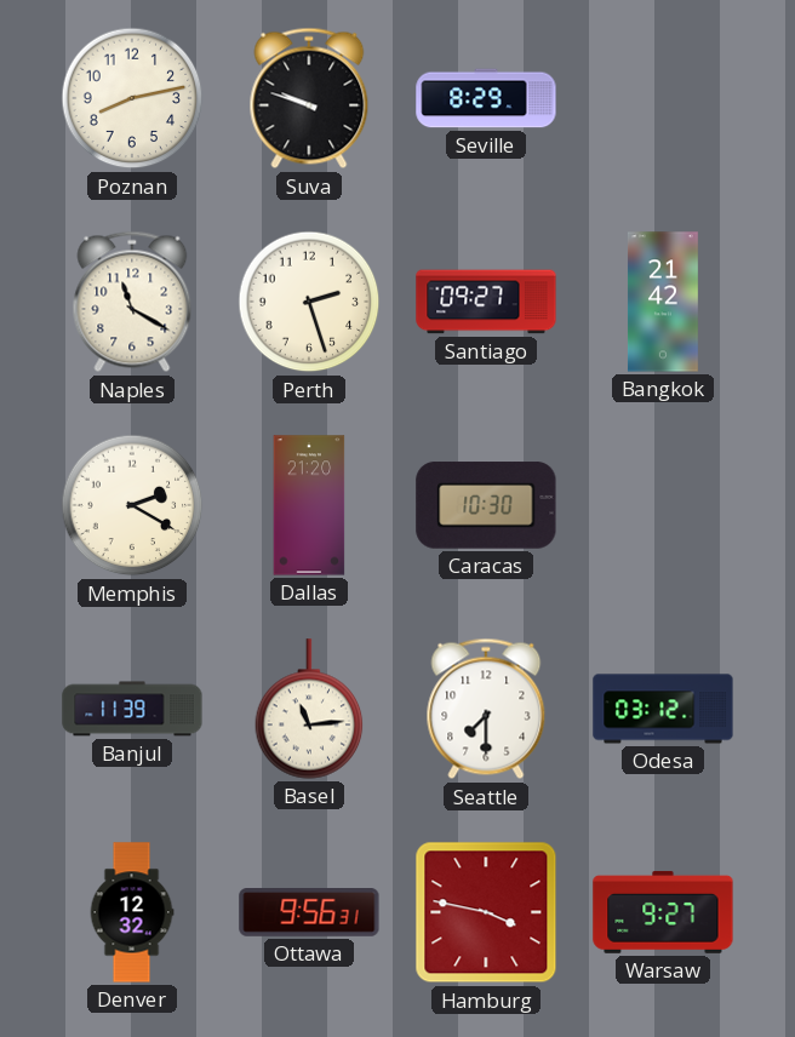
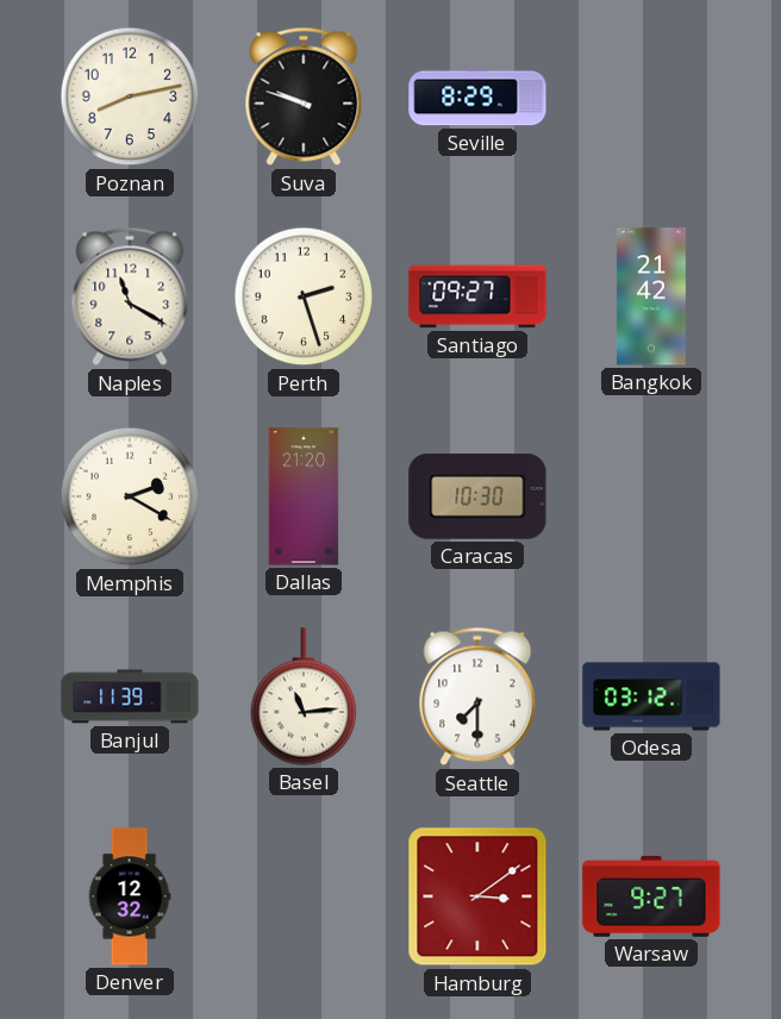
Ottawa: 9:56 -> none
Hamburg: 3:47 -> 3:09
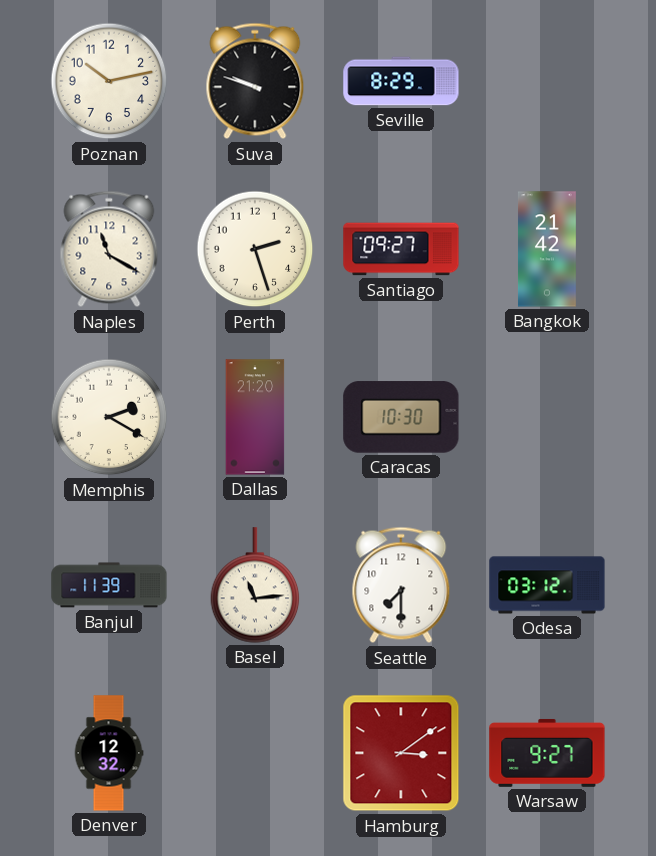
Poznan: 8:13 -> 10:13
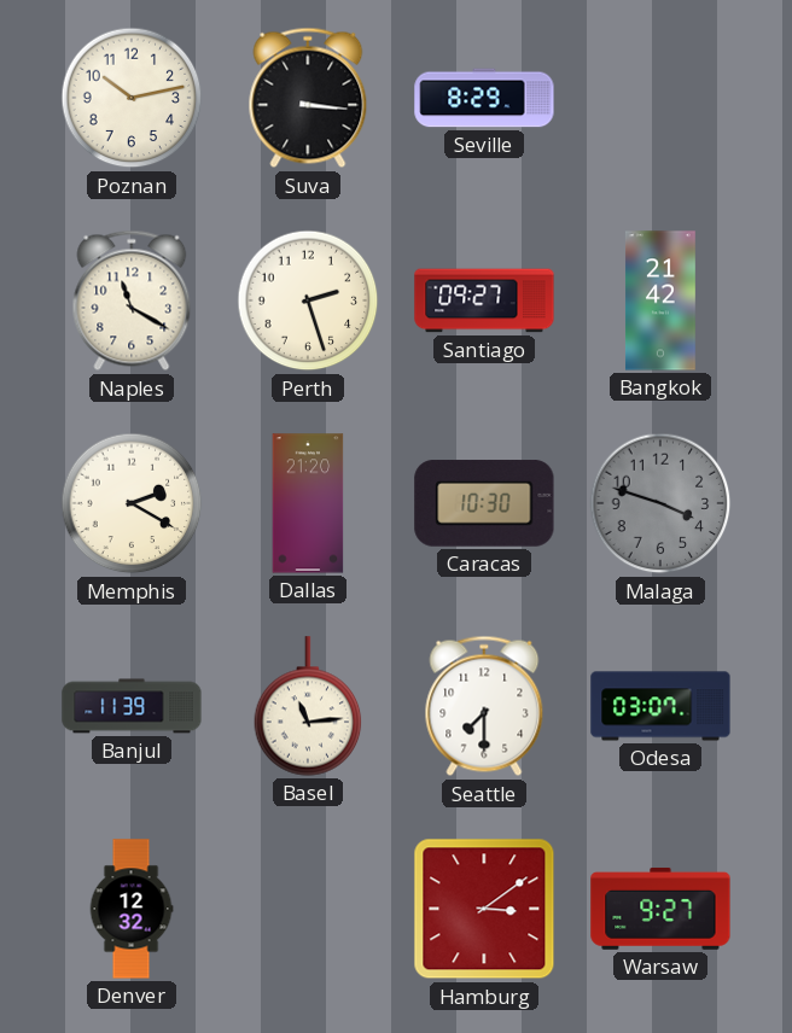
Suva: 9:48 -> 3:16
Malaga: none -> 3:48
Odesa: 03:12 -> 03:07
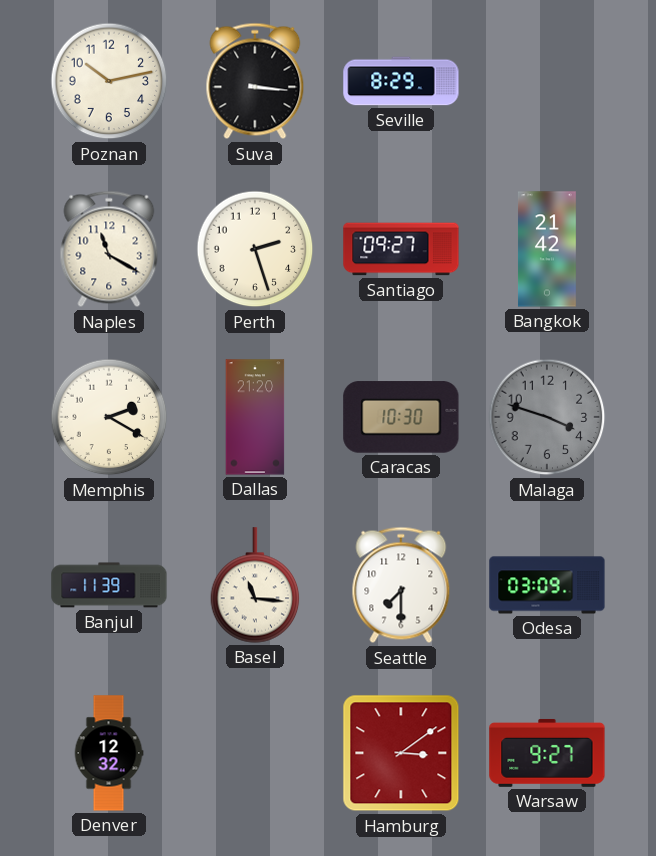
Basel: 11:14 -> 11:16
Odesa: 03:07 -> 03:09
